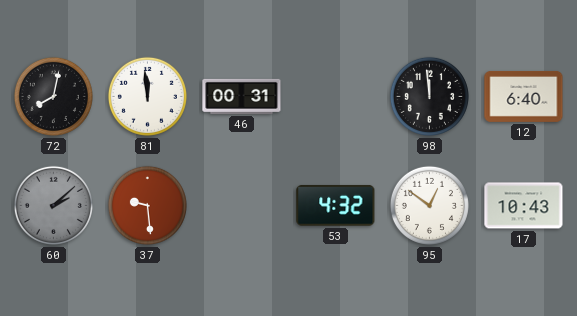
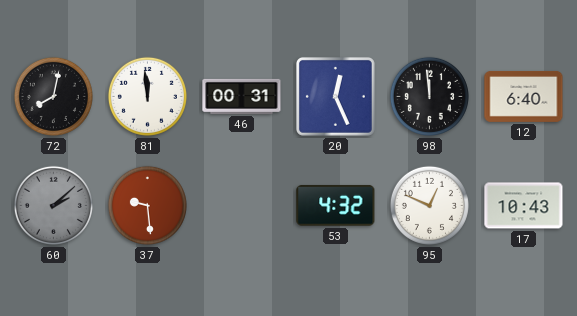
20: none -> 12:26
95: 12:51 -> 12:49
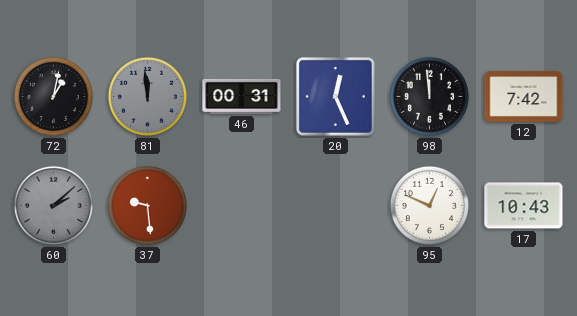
72: 8:02 -> 1:02
81 dial: white -> grey
12: 6:40 -> 7:42
53: 4:32 -> none
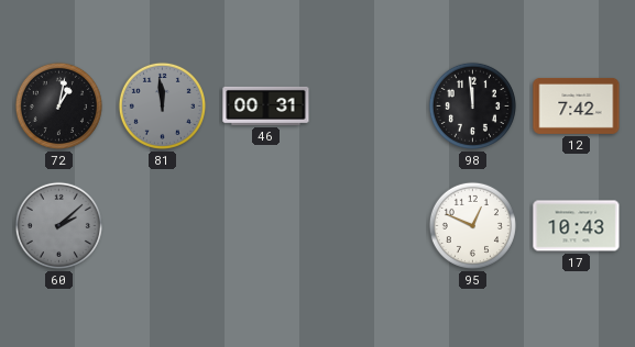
20: 12:26 -> none
37: 9:29 -> none
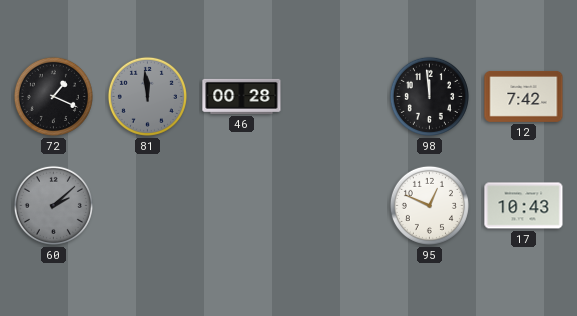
72: 1:02 -> 1:19
46: 00:31 -> 00:28
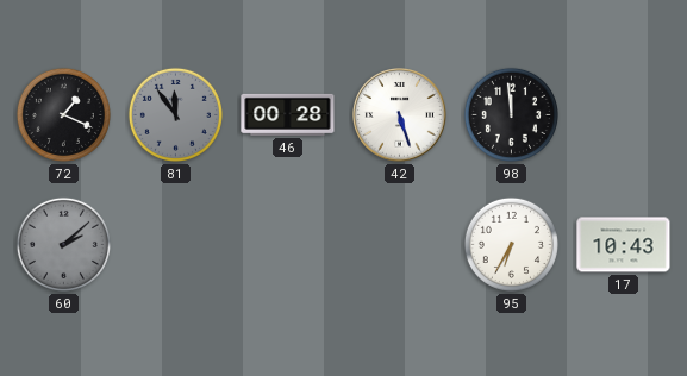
81: 11:59 -> 11:54
42: none -> 5:27
12: 7:42 -> none
95: 12:49 -> 6:35
